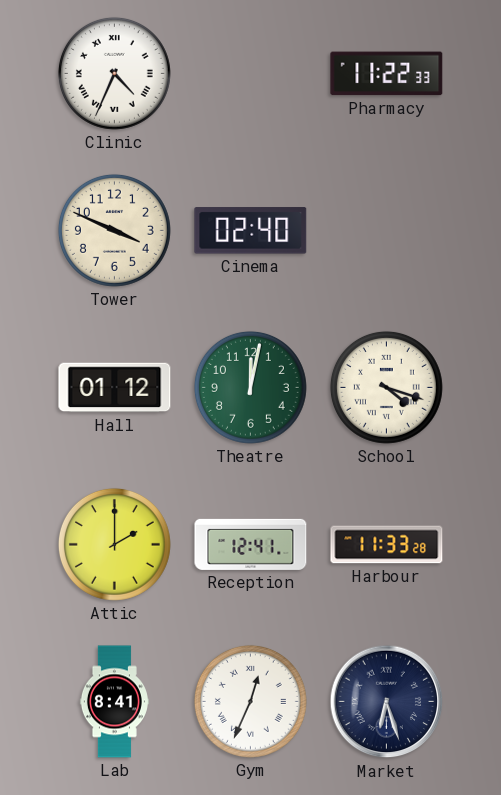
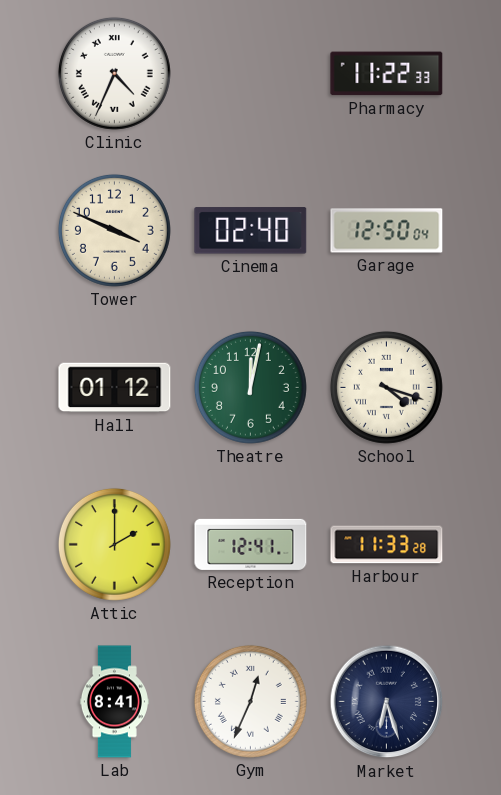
Garage: none -> 12:50
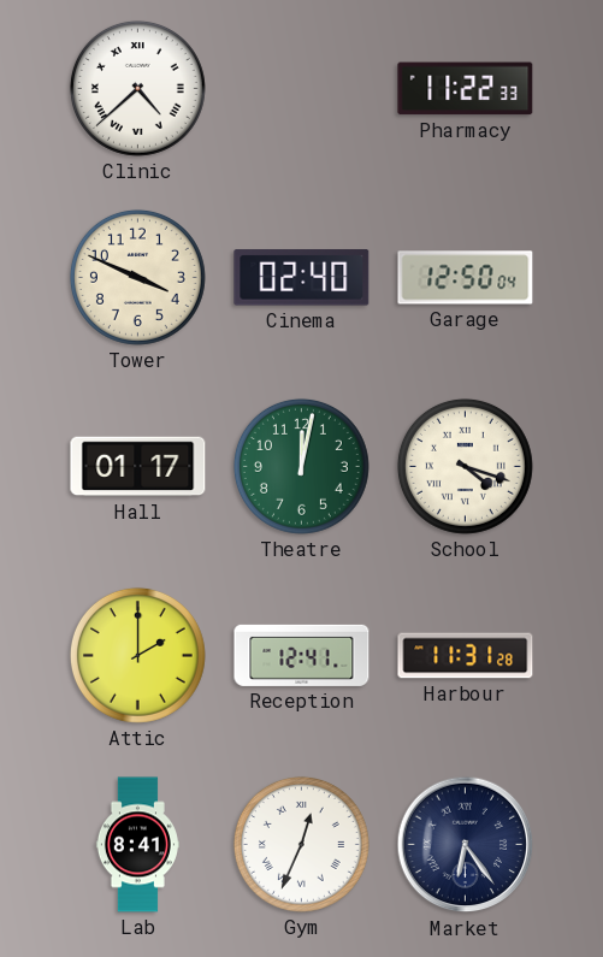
Clinic: 4:34 -> 4:38
Hall: 01:12 -> 01:17
Harbour: 11:33 -> 11:31
Market: 6:27 -> 6:24
